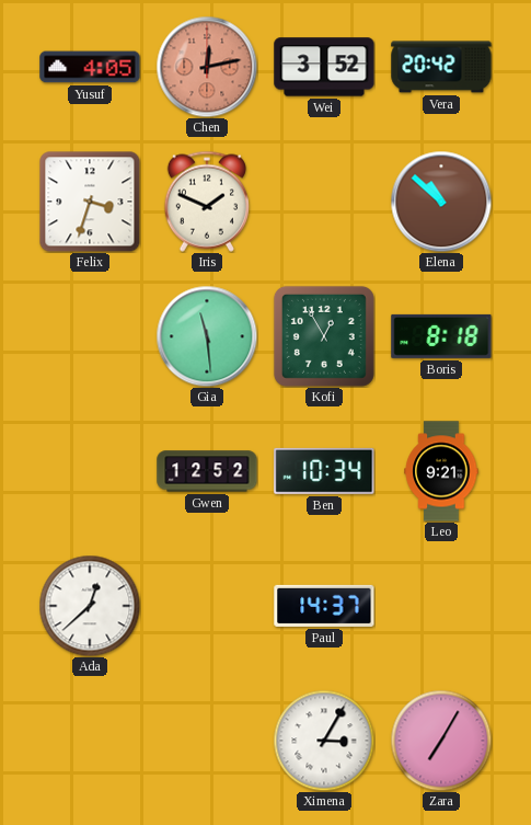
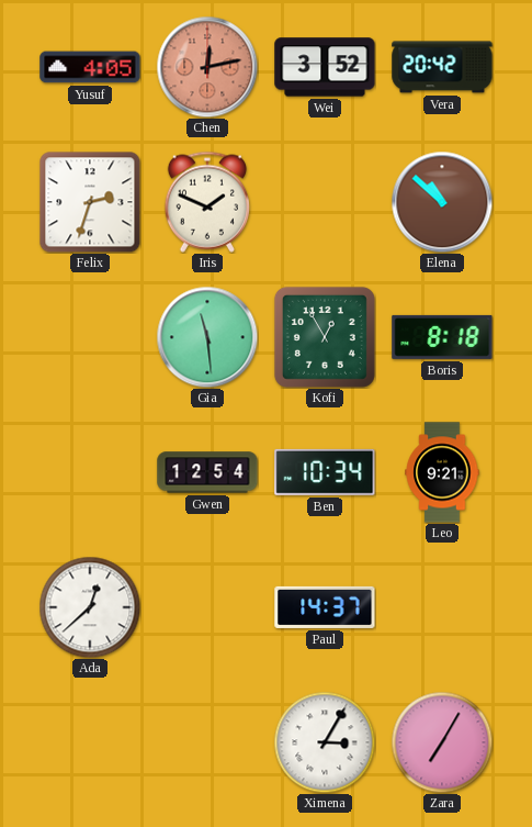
Felix: 3:33 -> 2:33
Gwen: 12:52 -> 12:54
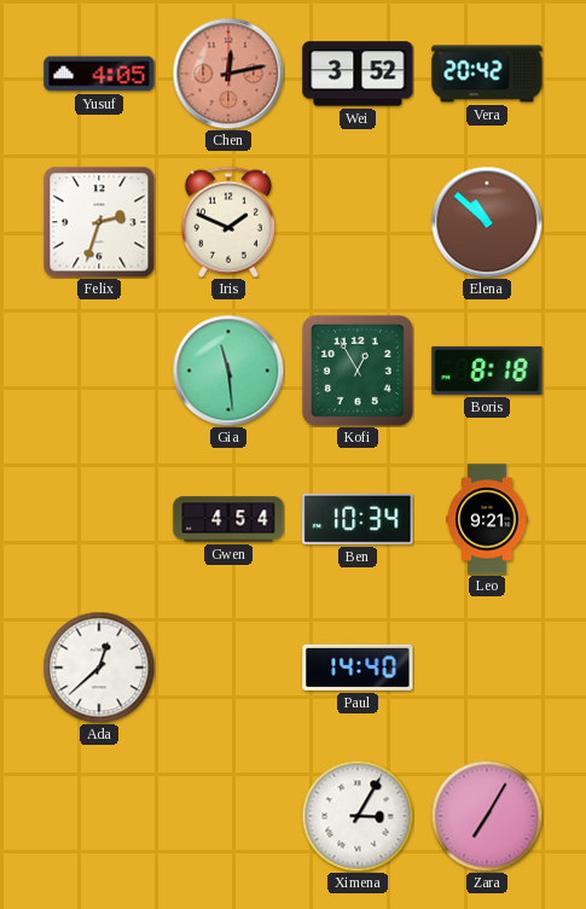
Gwen: 12:54 -> 4:54
Paul: 14:37 -> 14:40
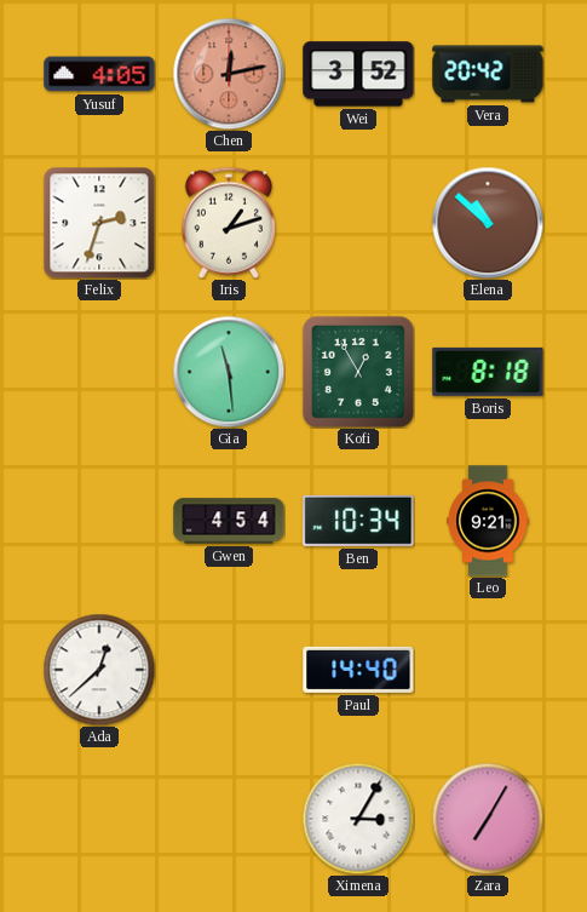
Iris: 1:49 -> 1:12
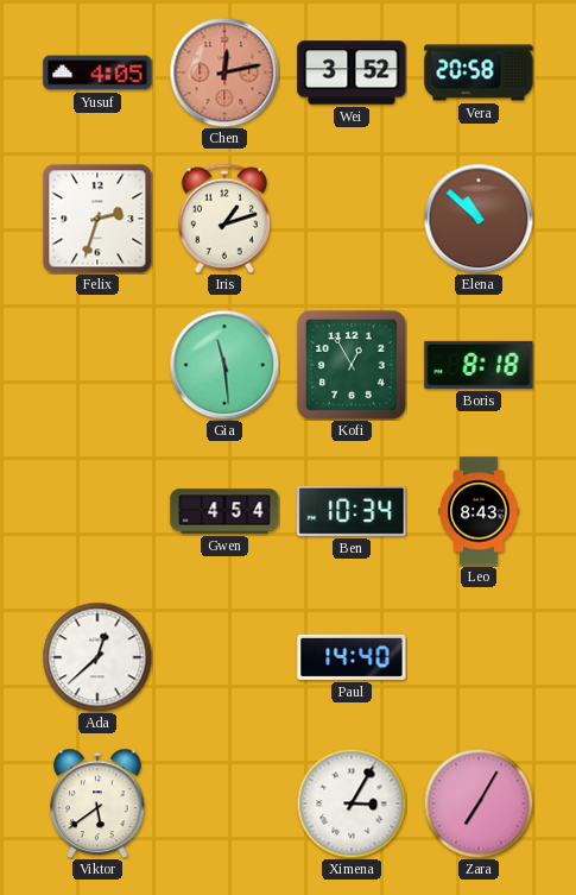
Vera: 20:42 -> 20:58
Leo: 9:21 -> 8:43
Viktor: none -> 5:39
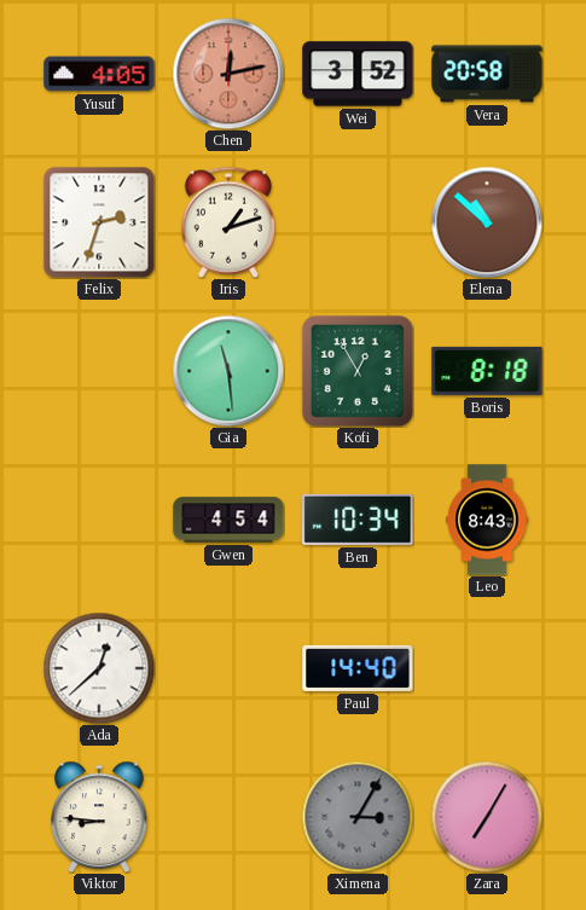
Viktor: 5:39 -> 8:46
Ximena dial: white -> grey
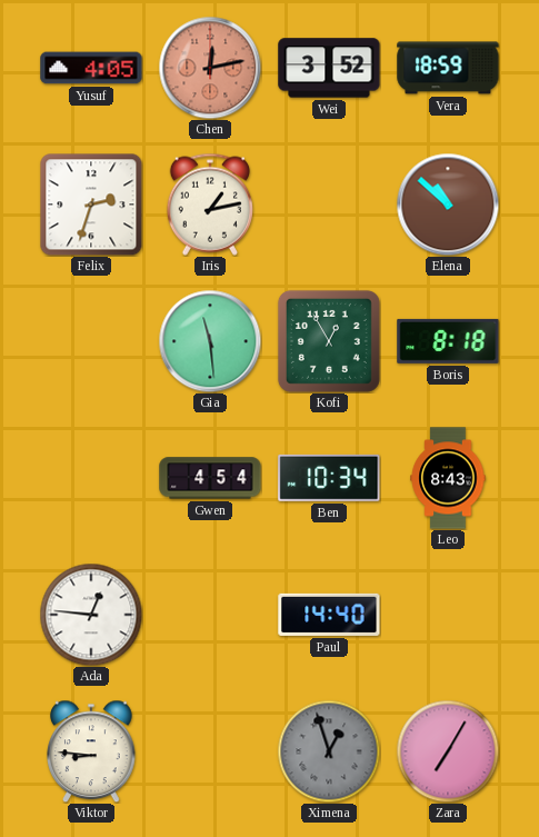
Vera: 20:58 -> 18:59
Iris: 1:12 -> 1:13
Ada: 12:38 -> 12:46
Ximena: 3:05 -> 12:57
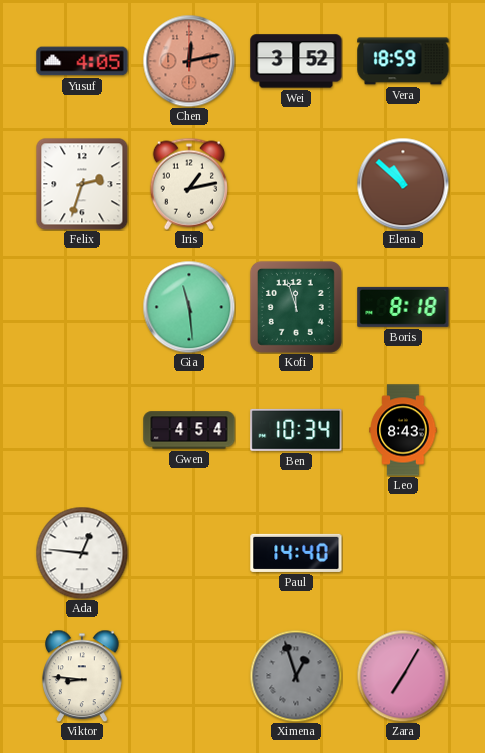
Kofi: 12:55 -> 11:57
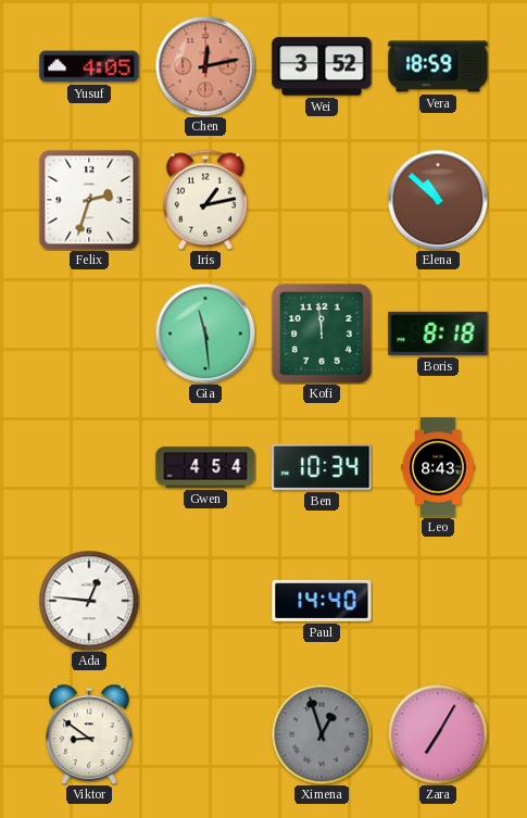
Kofi: 11:57 -> 11:59
Viktor: 8:46 -> 8:51
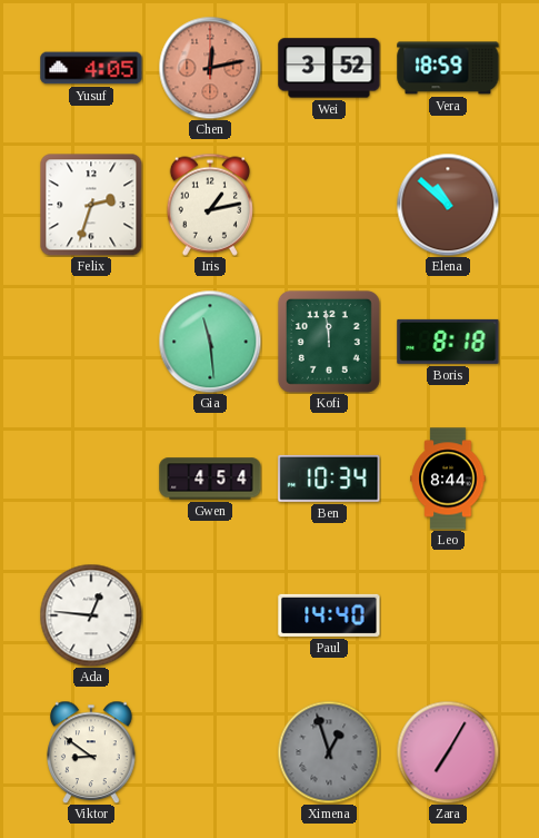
Leo: 8:43 -> 8:44
